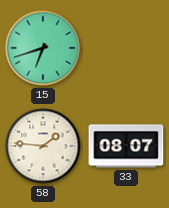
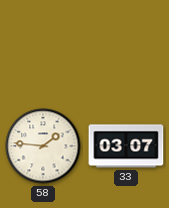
15: 6:42 -> none
33: 08:07 -> 03:07
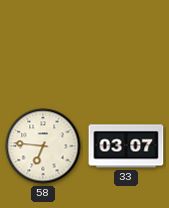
58: 1:46 -> 6:46
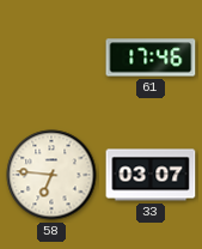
61: none -> 17:46
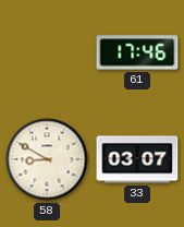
58: 6:46 -> 8:50
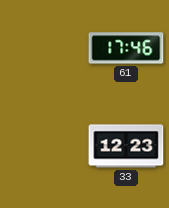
58: 8:50 -> none
33: 03:07 -> 12:23
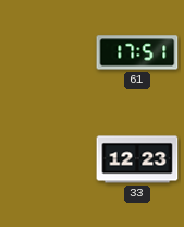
61: 17:46 -> 17:51
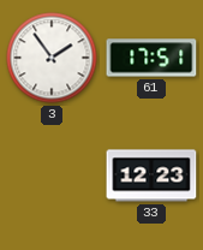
3: none -> 1:54
